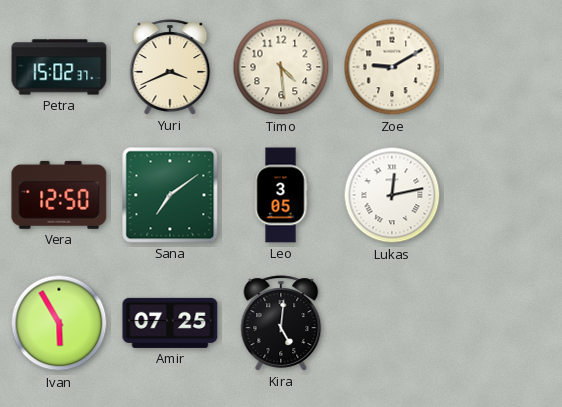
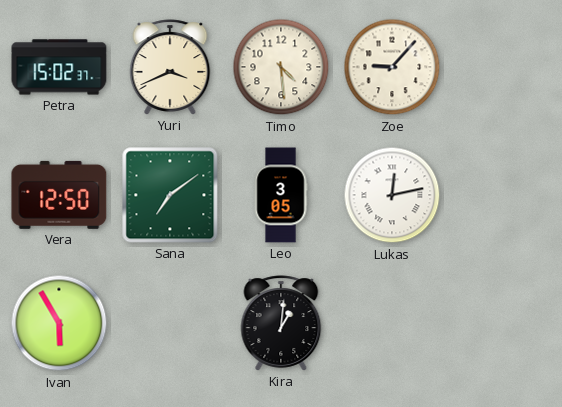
Zoe: 9:10 -> 9:07
Amir: 07:25 -> none
Kira: 5:01 -> 1:01
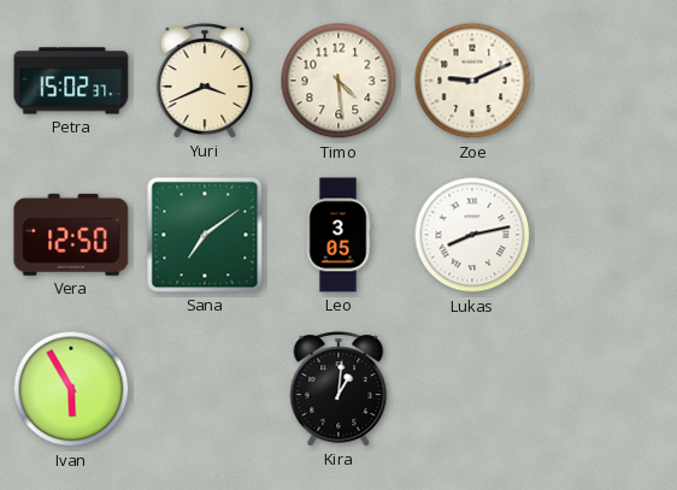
Zoe: 9:07 -> 9:11
Lukas: 12:13 -> 8:13
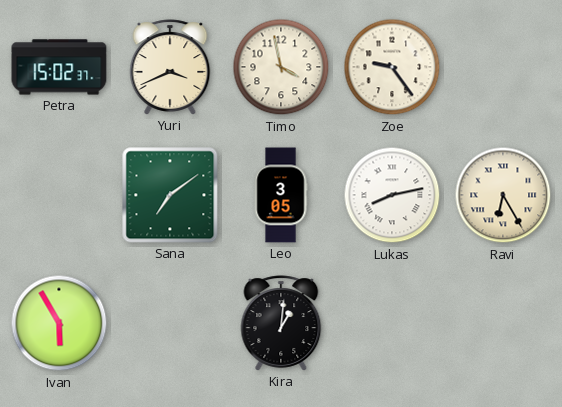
Timo: 4:29 -> 3:58
Zoe: 9:11 -> 9:24
Vera: 12:50 -> none
Ravi: none -> 6:25
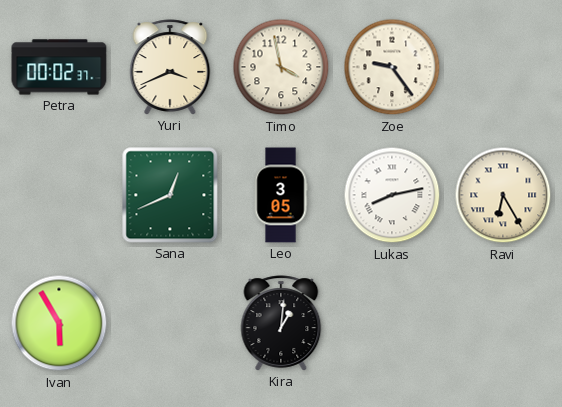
Petra: 15:02 -> 00:02
Sana: 7:09 -> 12:41
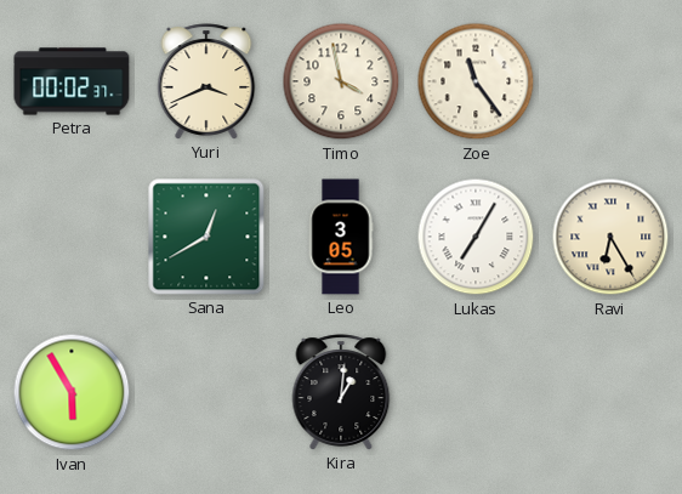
Zoe: 9:24 -> 11:24
Sana: 12:41 -> 12:40
Lukas: 8:13 -> 7:05
